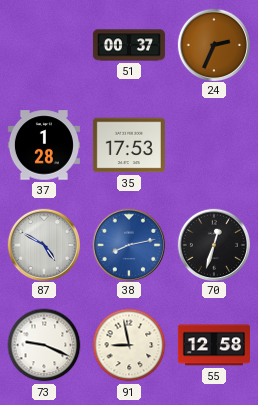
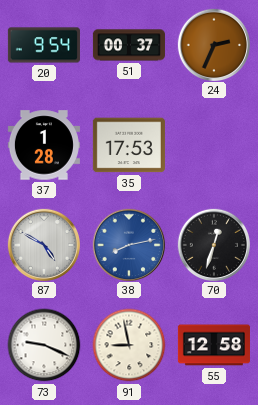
20: none -> 9:54
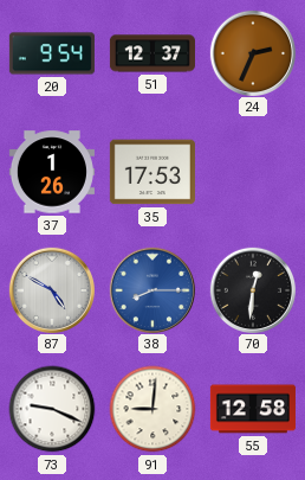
51: 00:37 -> 12:37
37: 1:28 -> 1:26
38: 8:13 -> 8:15
70: 12:33 -> 12:31
91: 8:58 -> 9:01
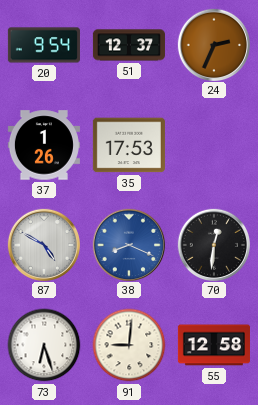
38: 8:15 -> 8:19
73: 9:19 -> 6:27
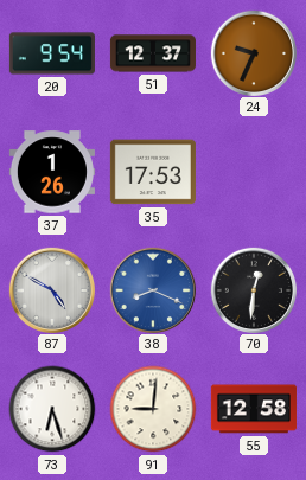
24: 2:34 -> 9:34
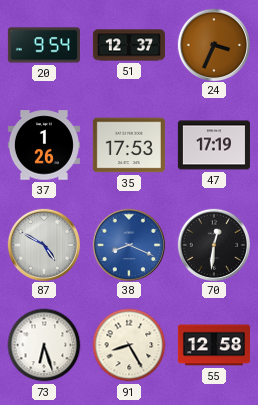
24: 9:34 -> 3:34
47: none -> 17:19
91: 9:01 -> 8:25
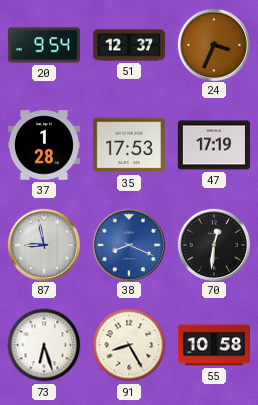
37: 1:26 -> 1:28
87: 4:50 -> 8:58
55: 12:58 -> 10:58
